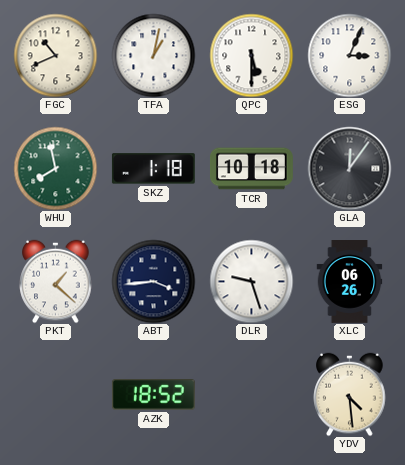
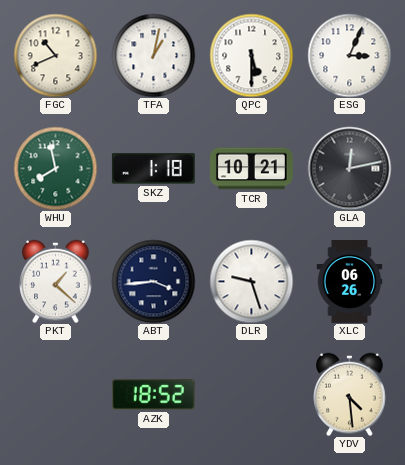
TCR: 10:18 -> 10:21
GLA: 12:06 -> 12:13
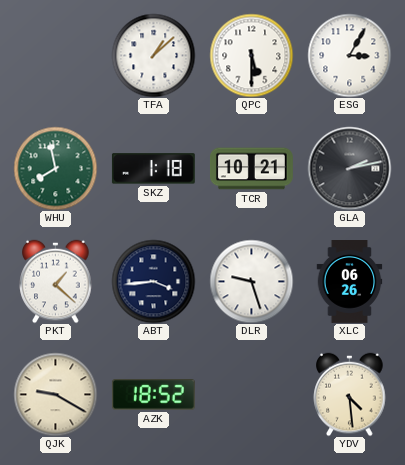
FGC: 10:41 -> none
TFA: 1:02 -> 1:08
ESG: 3:04 -> 3:05
GLA: 12:13 -> 2:13
QJK: none -> 9:20
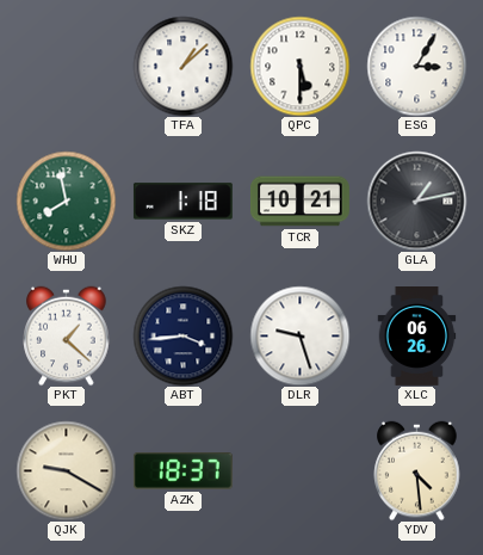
GLA: 2:13 -> 1:13
AZK: 18:52 -> 18:37
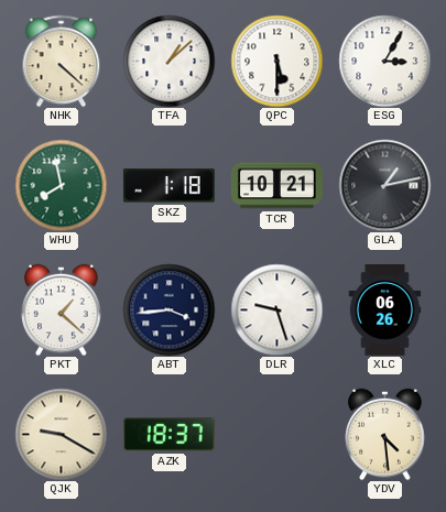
NHK: none -> 4:22
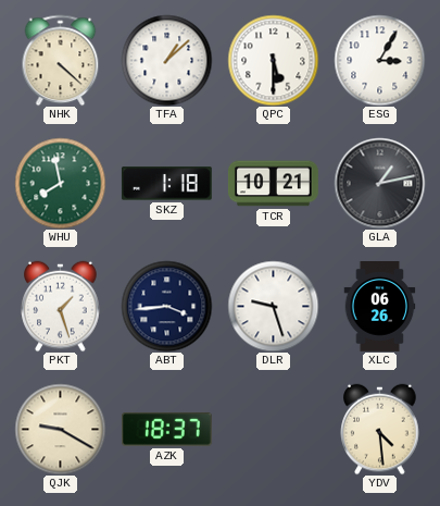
PKT: 1:22 -> 1:27
